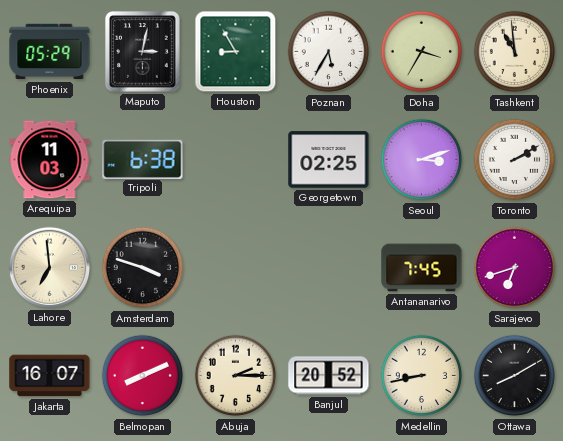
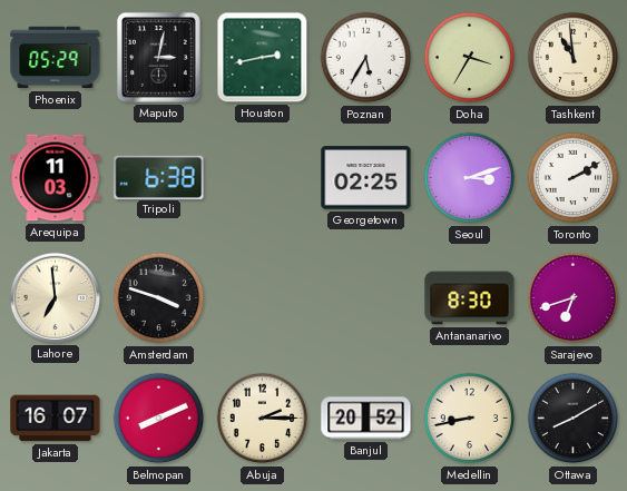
Houston: 8:55 -> 2:43
Antananarivo: 7:45 -> 8:30
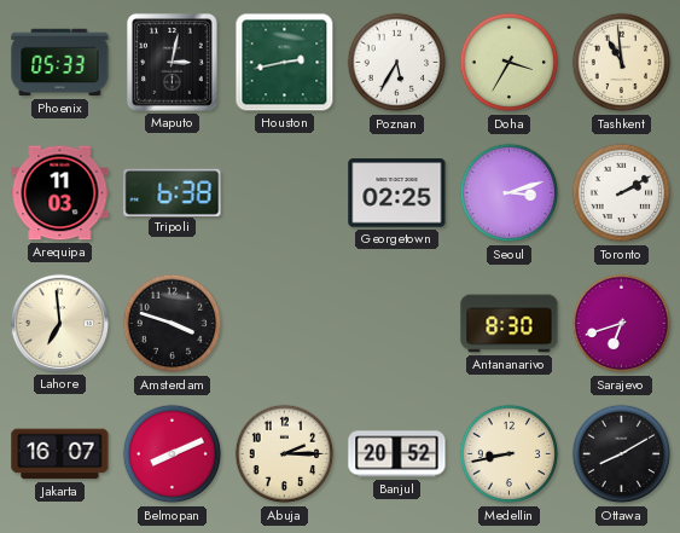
Phoenix: 05:29 -> 05:33
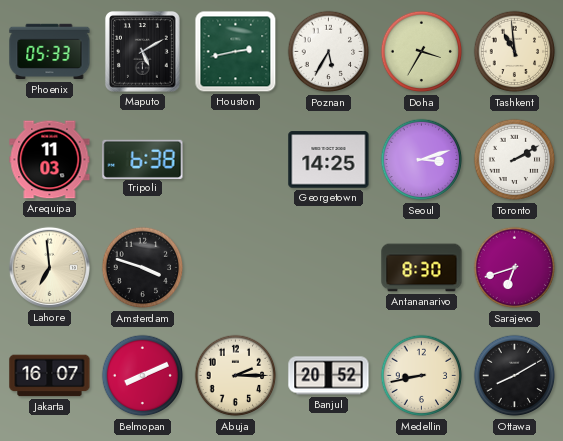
Maputo: 3:02 -> 5:10
Georgetown: 02:25 -> 14:25
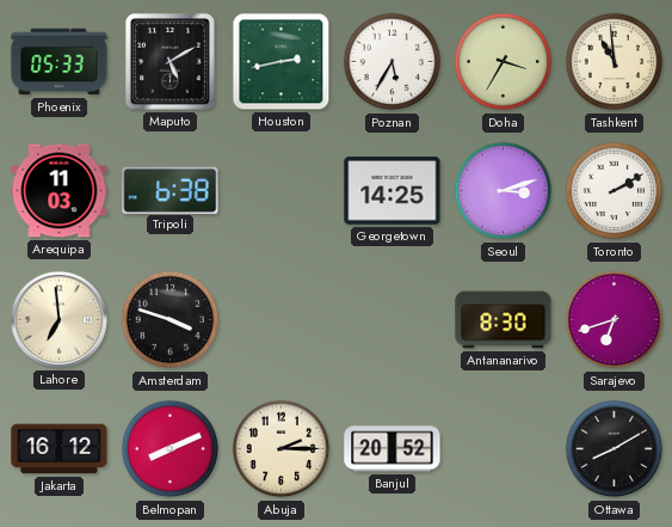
Jakarta: 16:07 -> 16:12
Medellin: 8:43 -> none
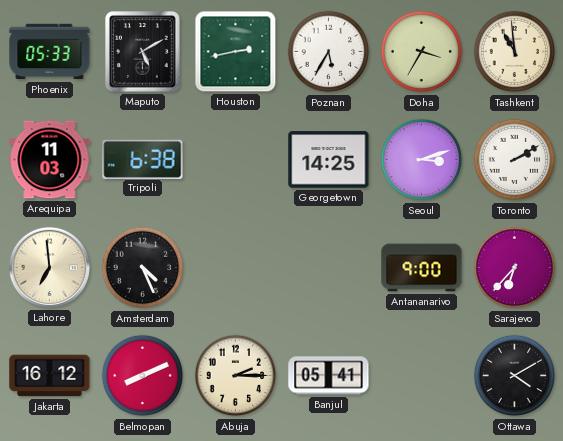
Amsterdam: 3:48 -> 4:26
Antananarivo: 8:30 -> 9:00
Sarajevo: 6:42 -> 6:37
Banjul: 20:52 -> 05:41
Ottawa: 8:10 -> 4:10
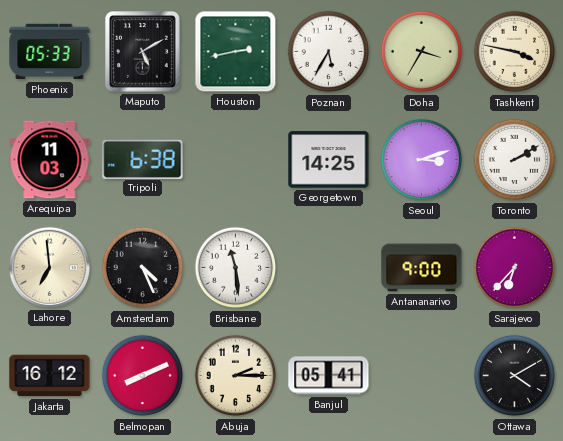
Tashkent: 10:59 -> 3:47
Brisbane: none -> 11:29
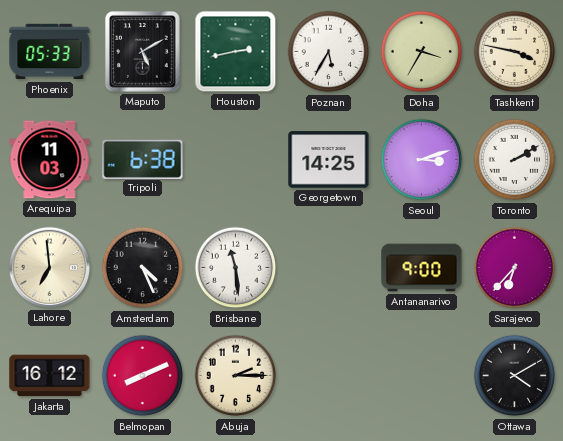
Banjul: 05:41 -> none
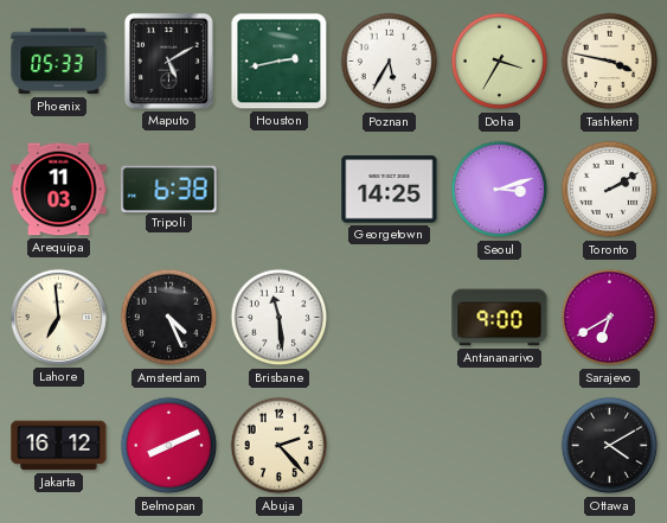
Sarajevo: 6:37 -> 6:40
Abuja: 2:15 -> 2:23
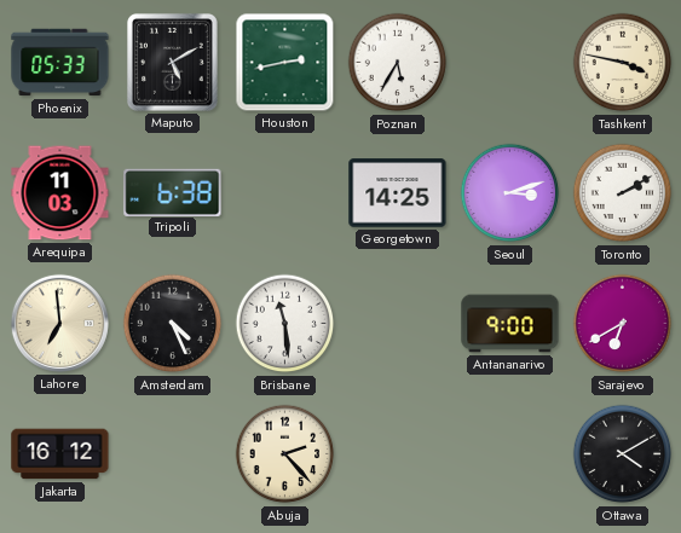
Doha: 3:35 -> none
Belmopan: 8:11 -> none
